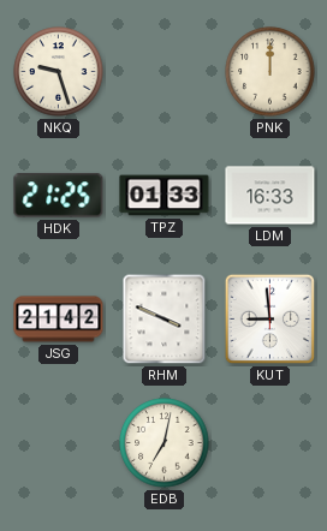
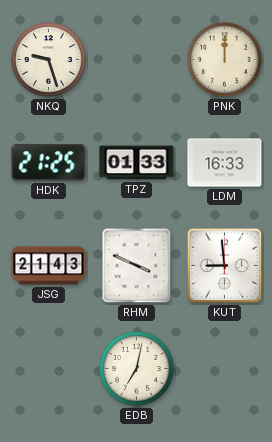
JSG: 21:42 -> 21:43
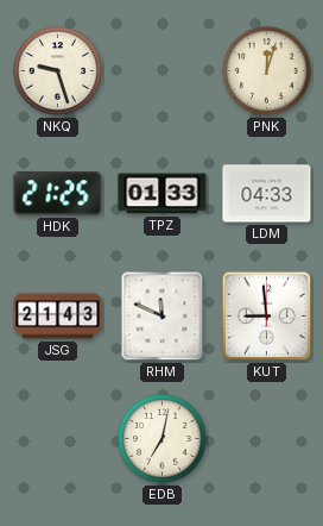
PNK: 12:00 -> 12:03
LDM: 16:33 -> 04:33
RHM: 3:49 -> 11:49
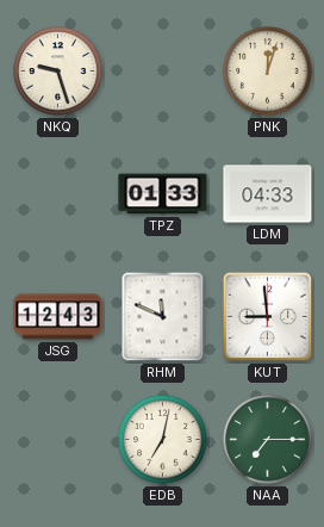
HDK: 21:25 -> none
JSG: 21:43 -> 12:43
NAA: none -> 7:15
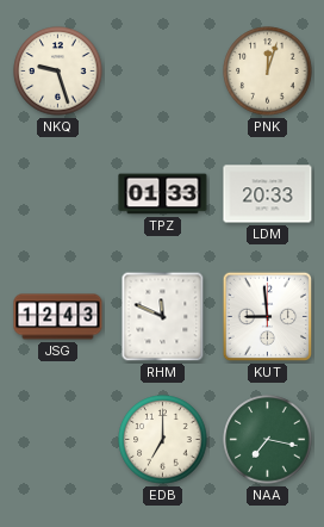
LDM: 04:33 -> 20:33
EDB: 7:02 -> 7:00
NAA: 7:15 -> 7:17
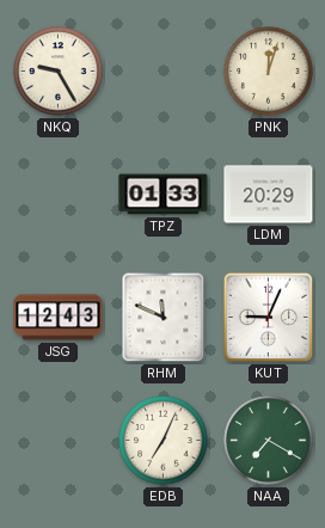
NKQ: 9:27 -> 9:25
LDM: 20:33 -> 20:29
KUT: 8:59 -> 9:04
EDB: 7:00 -> 7:04
NAA: 7:17 -> 7:20
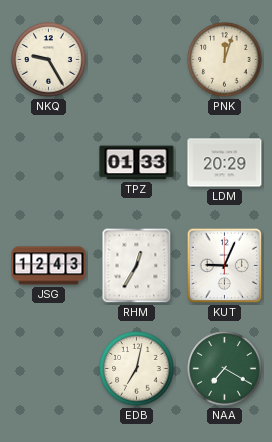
RHM: 11:49 -> 12:35
EDB: 7:04 -> 7:02
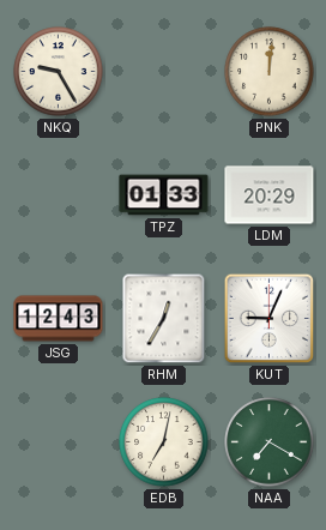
PNK: 12:03 -> 12:01
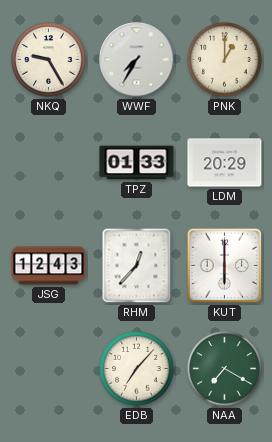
WWF: none -> 7:35
PNK: 12:01 -> 1:00
RHM: 12:35 -> 12:37
KUT: 9:04 -> 6:00
EDB: 7:02 -> 7:07
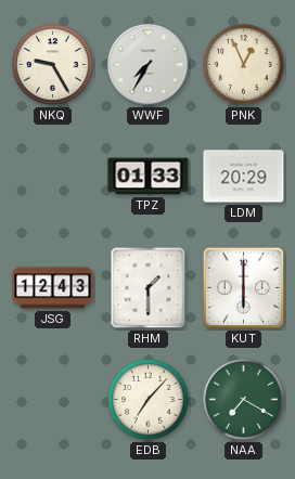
PNK: 1:00 -> 12:56
RHM: 12:37 -> 1:30
